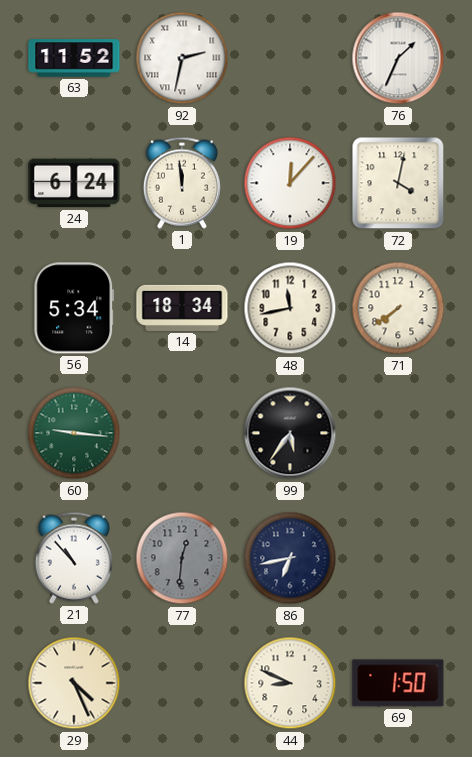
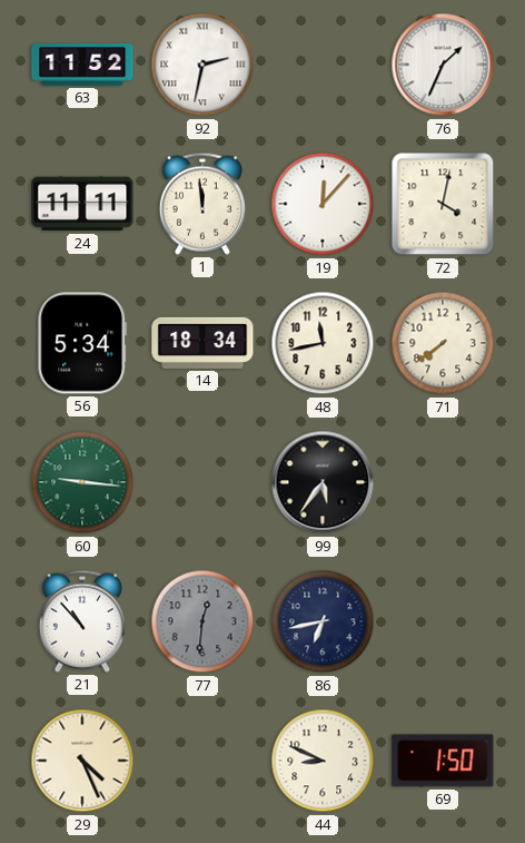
24: 6:24 -> 11:11
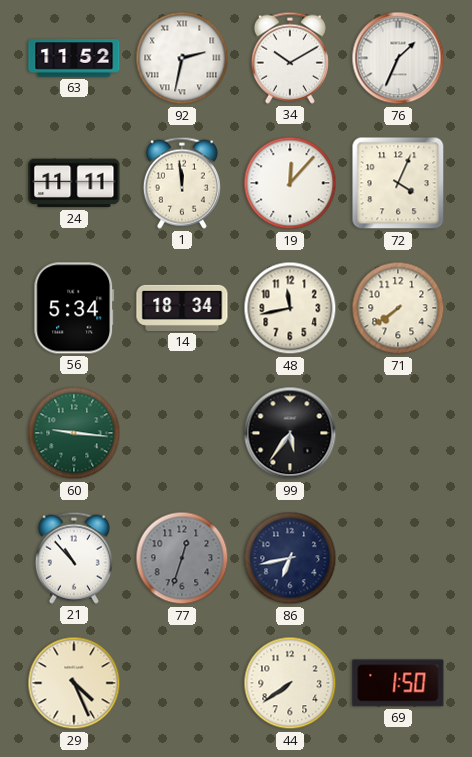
34: none -> 10:10
72: 4:02 -> 4:04
77: 12:31 -> 12:33
44: 8:49 -> 7:39
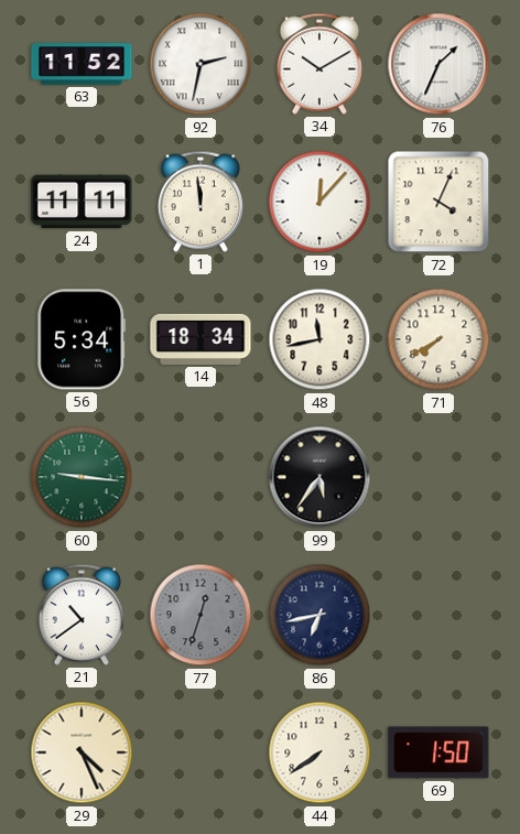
71: 7:39 -> 7:40
21: 10:53 -> 10:39
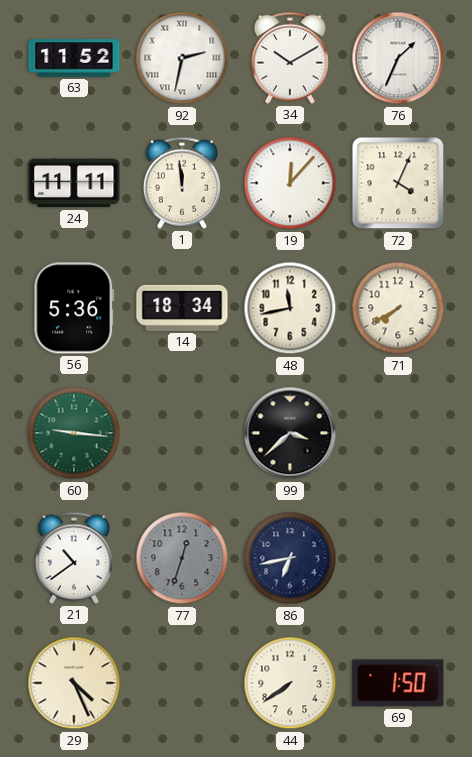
56: 5:34 -> 5:36
99: 5:36 -> 3:38
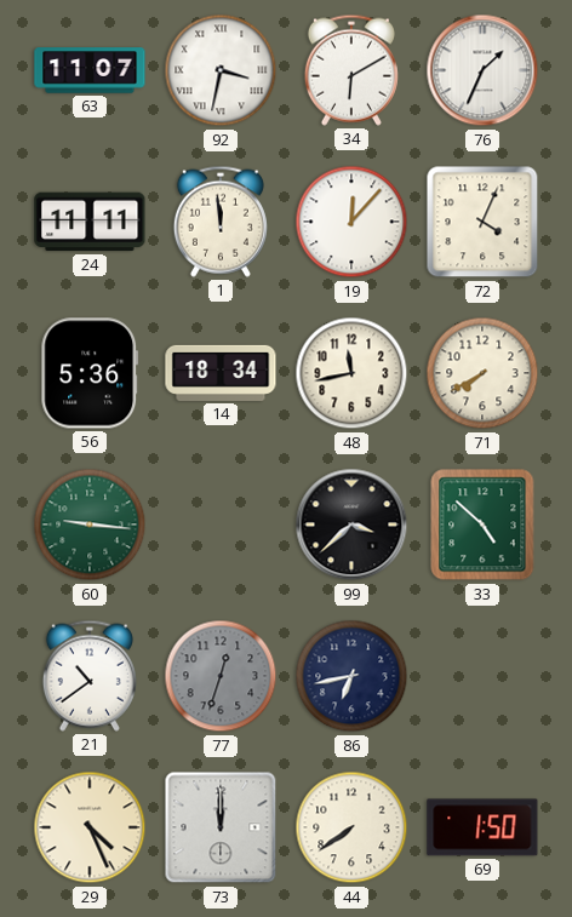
63: 11:52 -> 11:07
92: 2:32 -> 3:32
34: 10:10 -> 6:10
33: none -> 4:52
73: none -> 12:00
